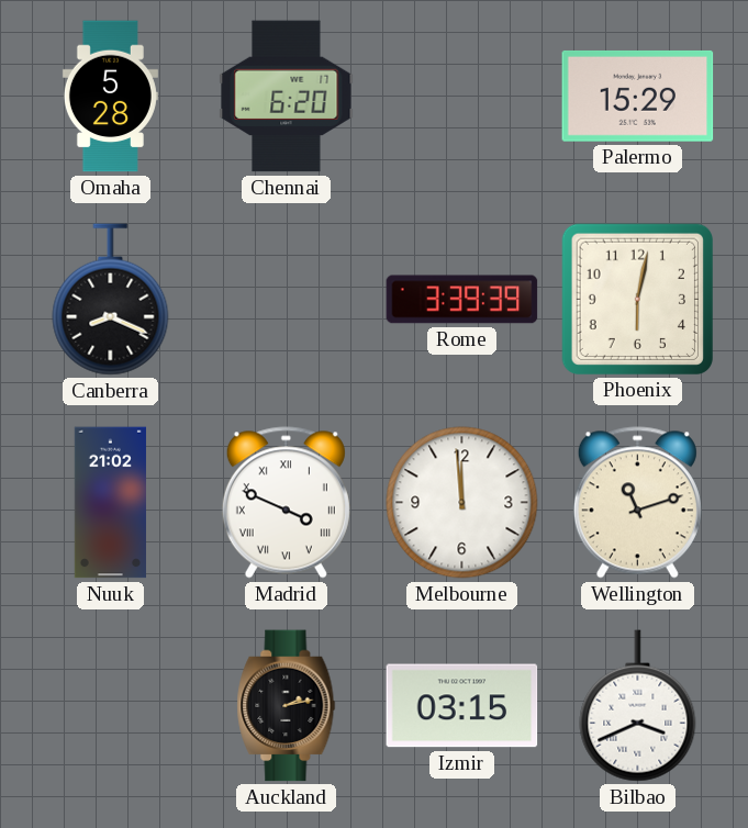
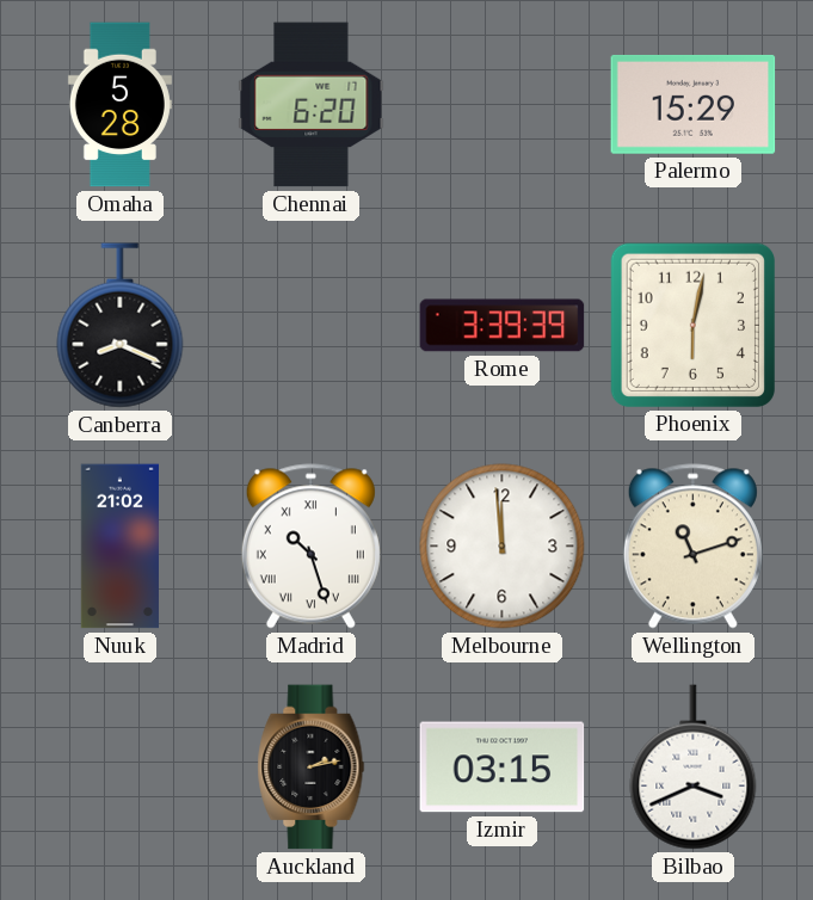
Madrid: 3:49 -> 10:27
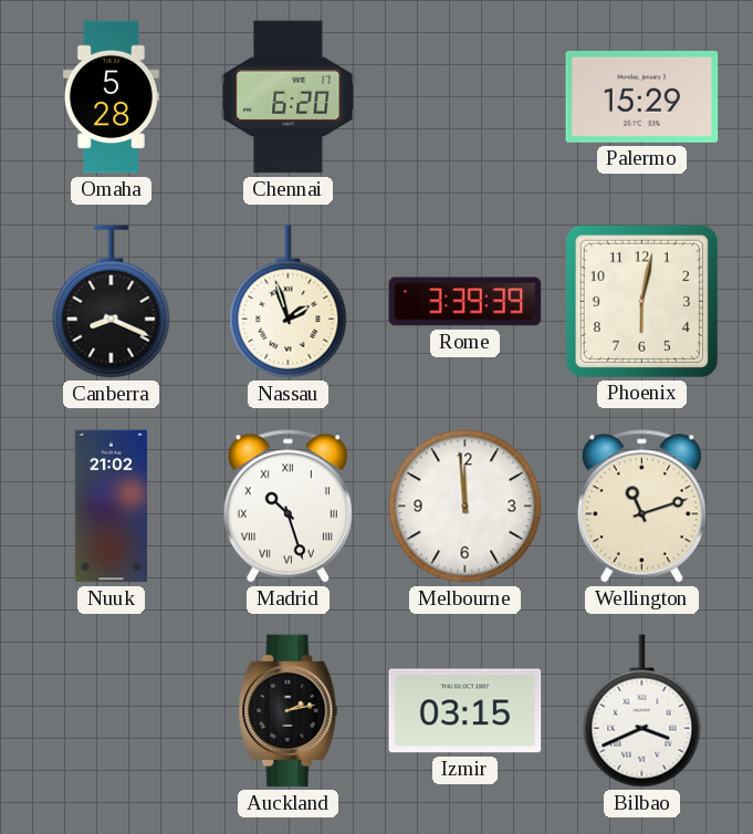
Nassau: none -> 1:57
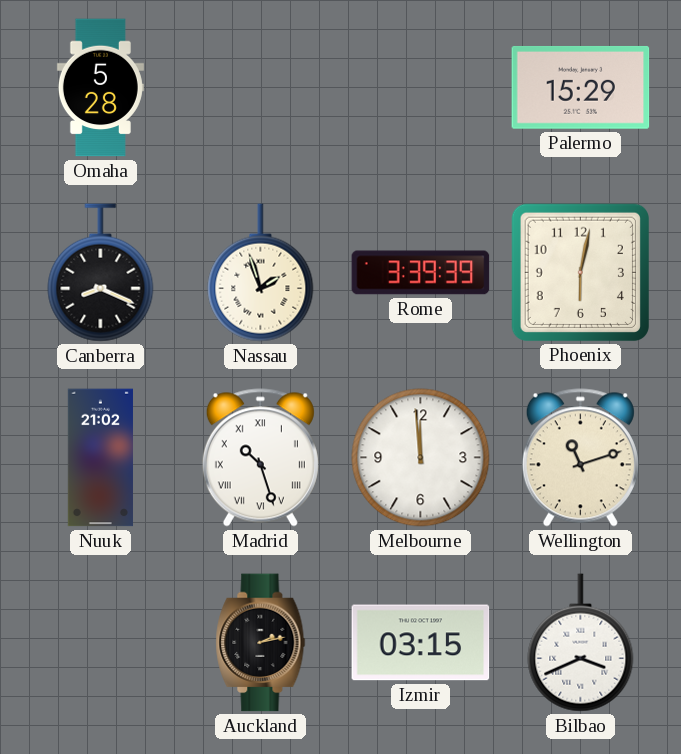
Chennai: 6:20 -> none
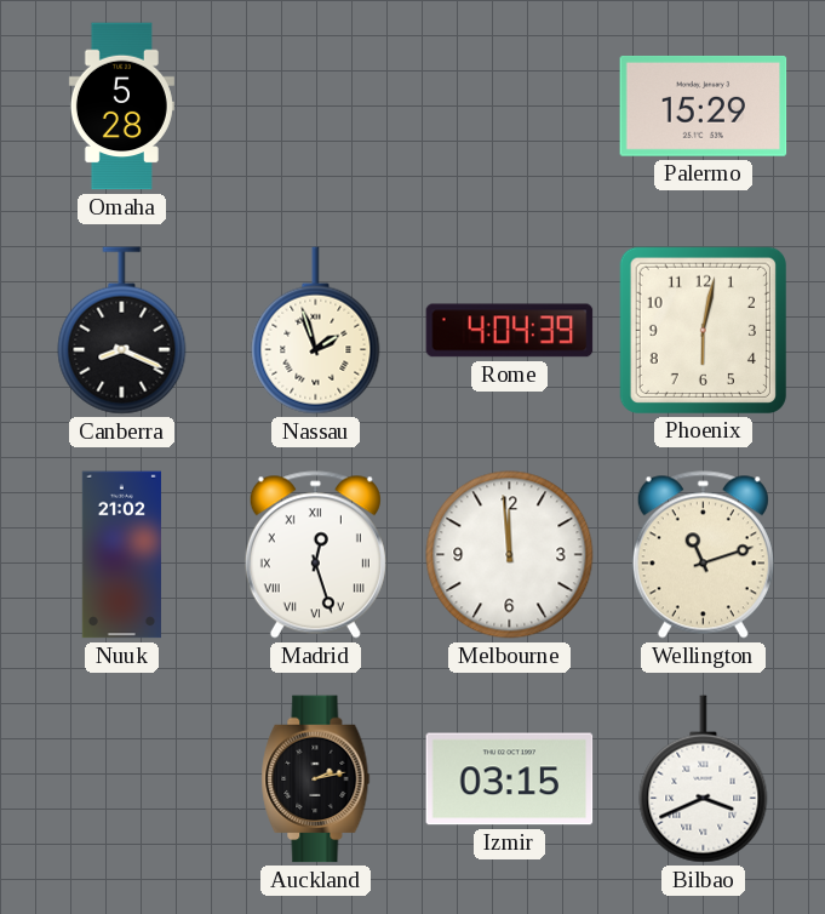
Rome: 3:39 -> 4:04
Madrid: 10:27 -> 12:27
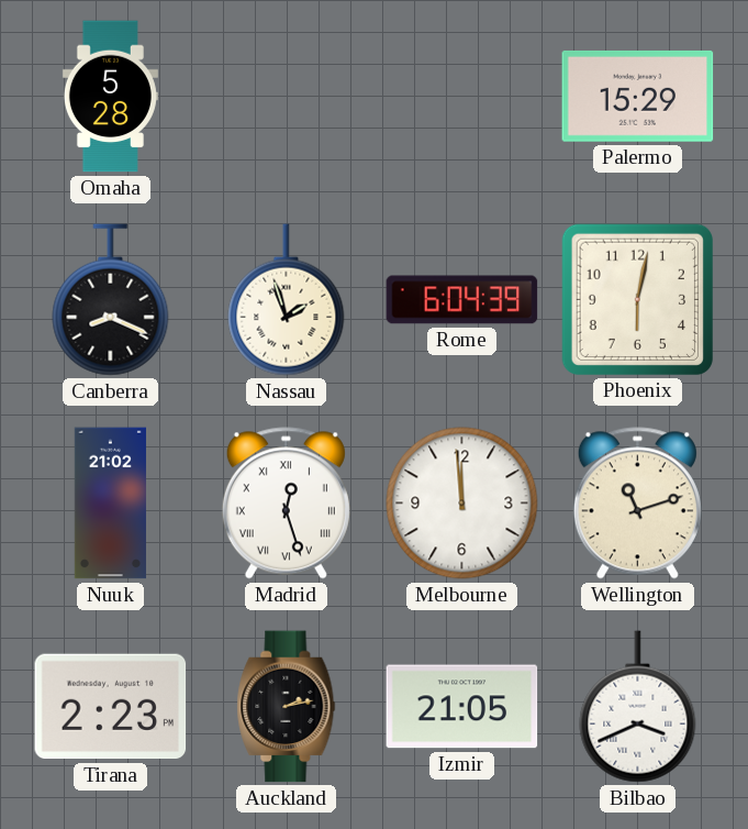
Rome: 4:04 -> 6:04
Tirana: none -> 2:23
Izmir: 03:15 -> 21:05
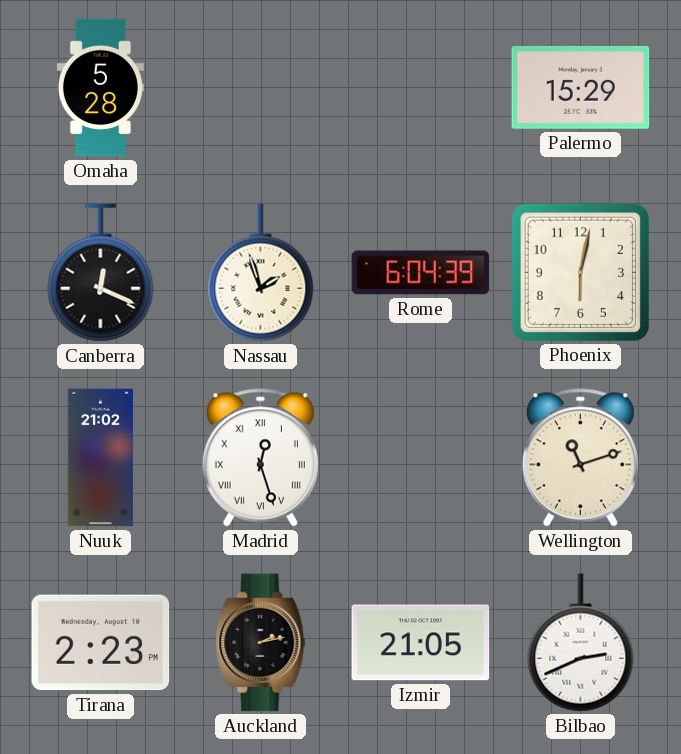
Canberra: 8:19 -> 12:19
Melbourne: 11:59 -> none
Bilbao: 3:41 -> 2:41
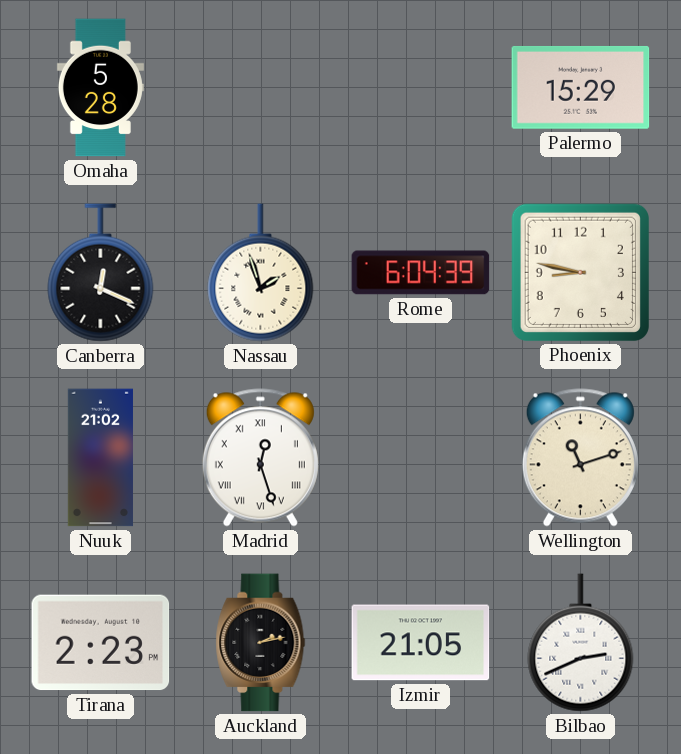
Phoenix: 6:02 -> 8:47
